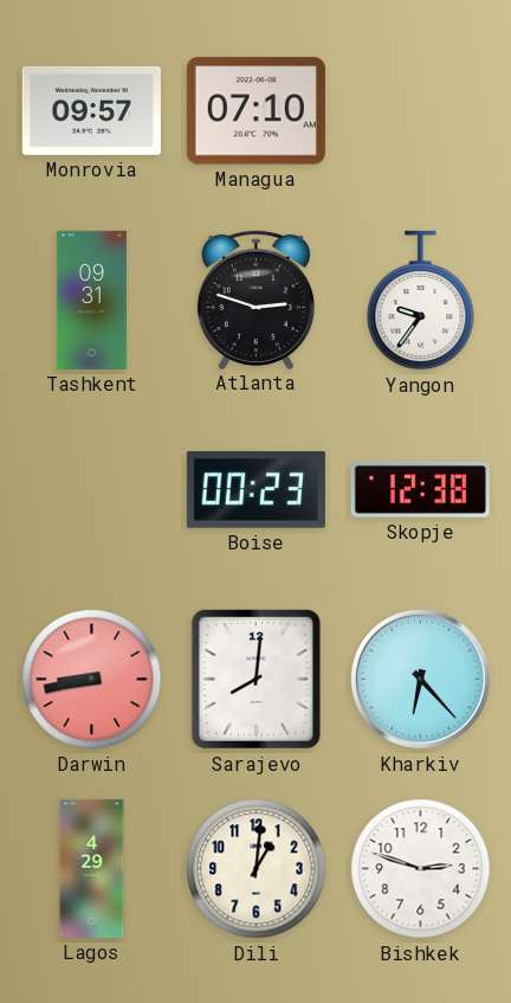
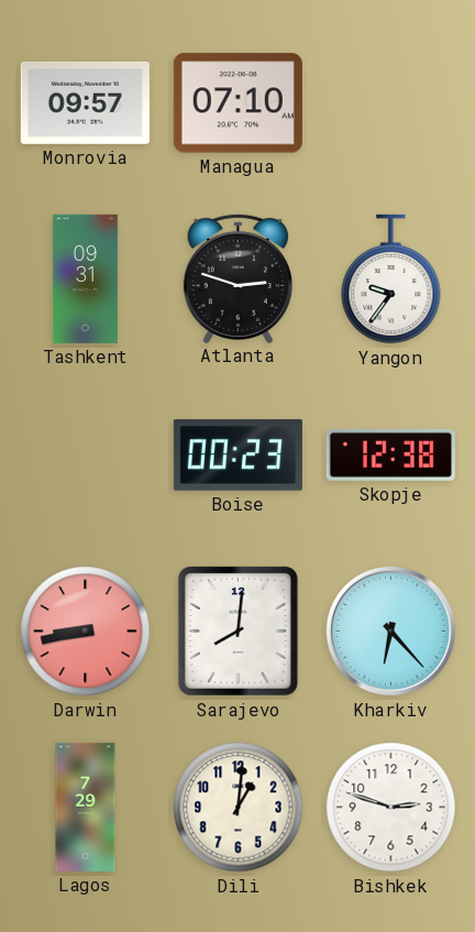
Lagos: 4:29 -> 7:29
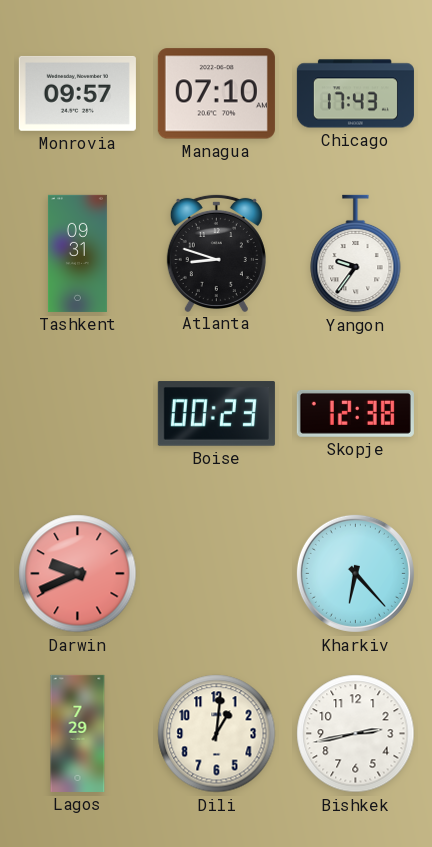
Chicago: none -> 17:43
Atlanta: 2:48 -> 8:48
Darwin: 8:43 -> 9:41
Sarajevo: 8:01 -> none
Bishkek: 2:48 -> 2:43
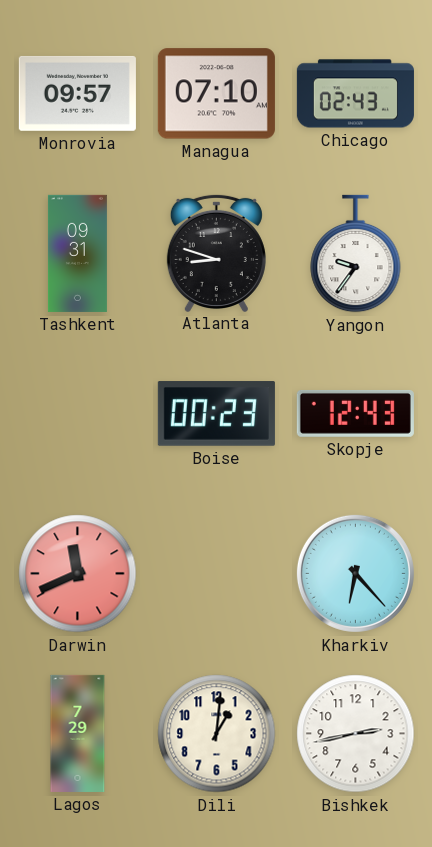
Chicago: 17:43 -> 02:43
Skopje: 12:38 -> 12:43
Darwin: 9:41 -> 11:41
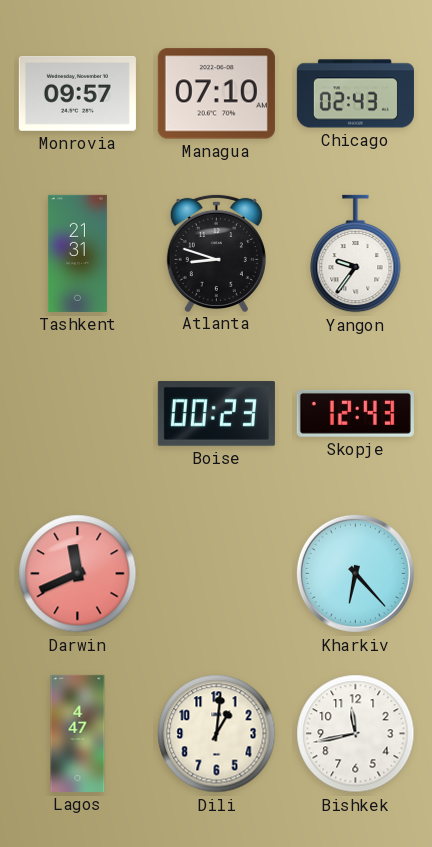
Tashkent: 09:31 -> 21:31
Lagos: 7:29 -> 4:47
Bishkek: 2:43 -> 11:43
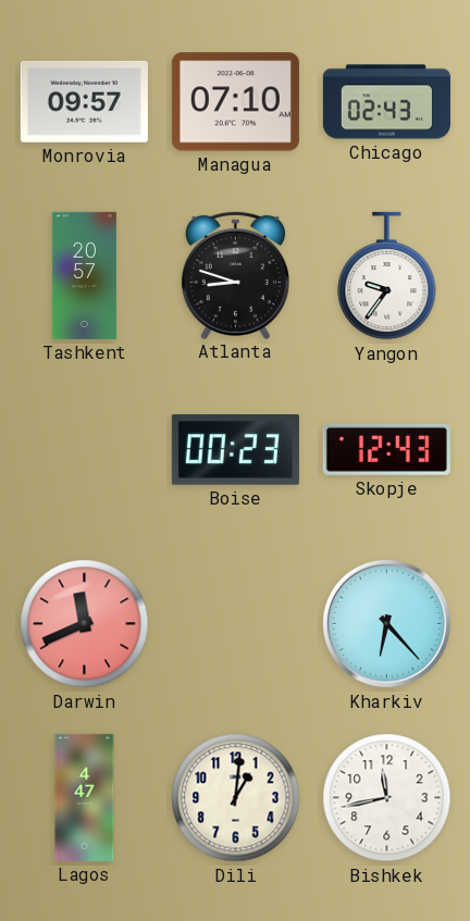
Tashkent: 21:31 -> 20:57
